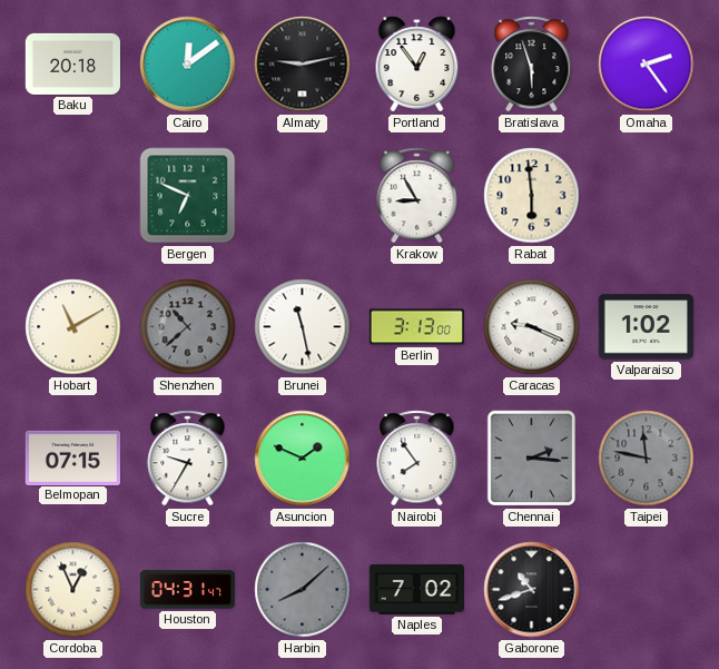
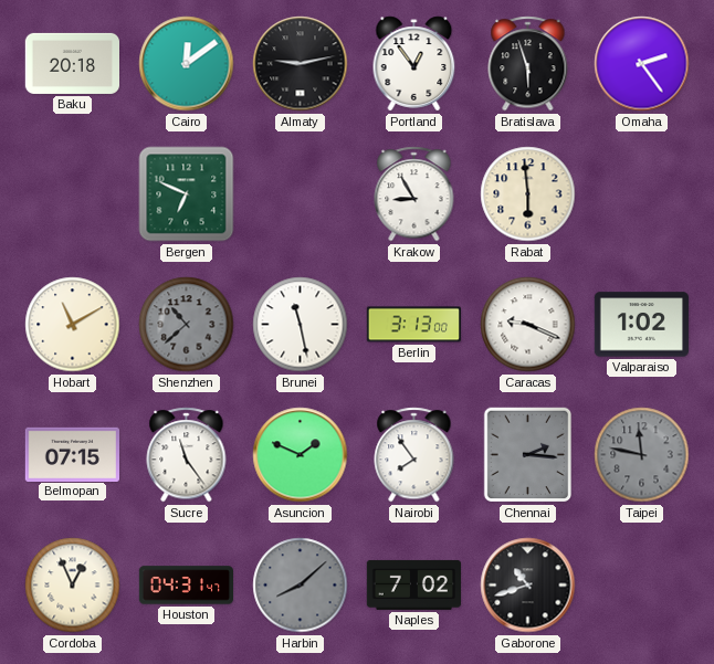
Sucre: 9:35 -> 11:24
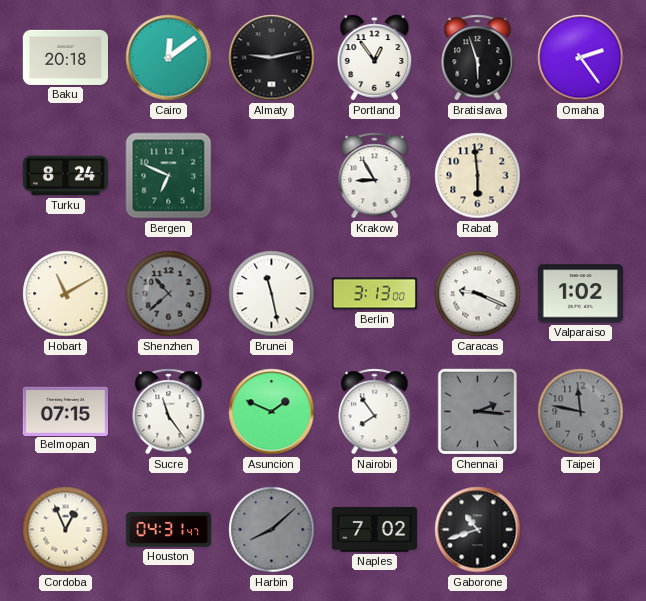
Turku: none -> 8:24
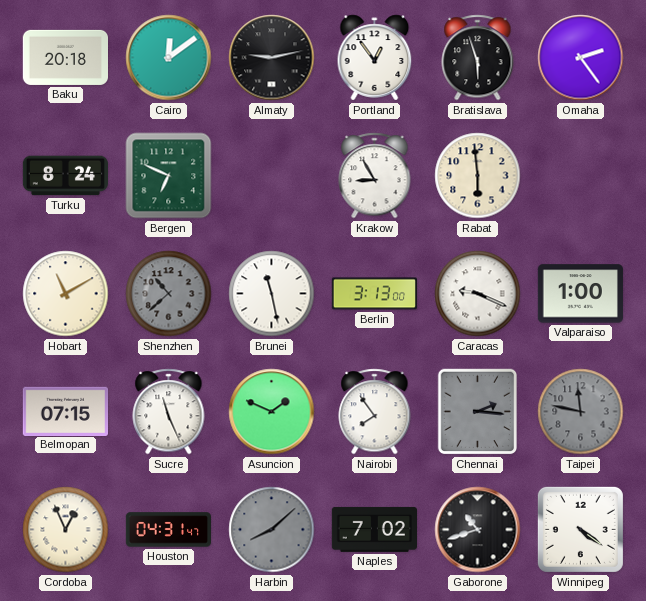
Valparaiso: 1:02 -> 1:00
Sucre: 11:24 -> 11:26
Winnipeg: none -> 4:21
